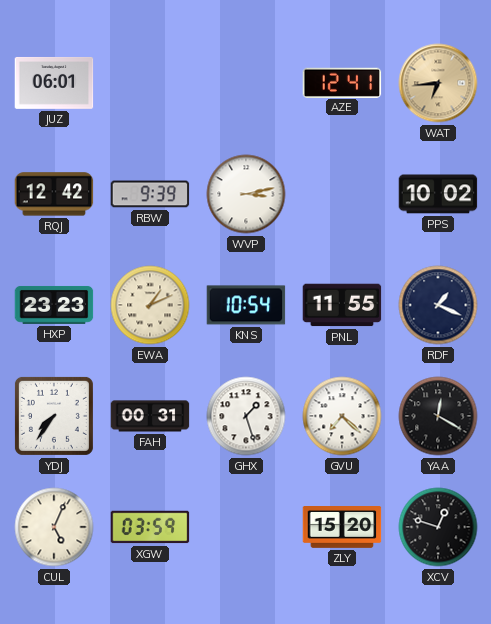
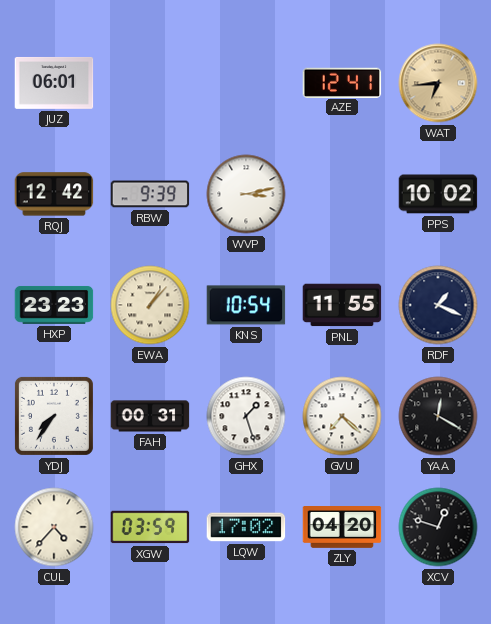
EWA: 1:11 -> 1:07
CUL: 5:04 -> 4:37
LQW: none -> 17:02
ZLY: 15:20 -> 04:20
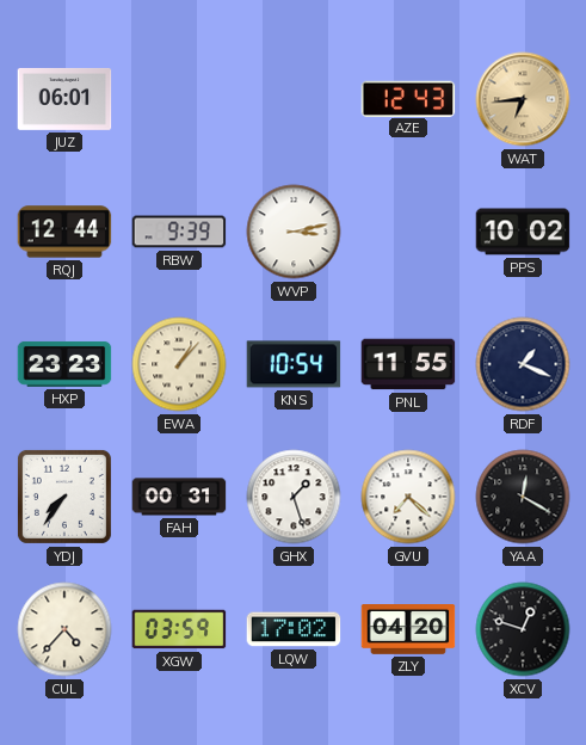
AZE: 12:41 -> 12:43
RQJ: 12:42 -> 12:44
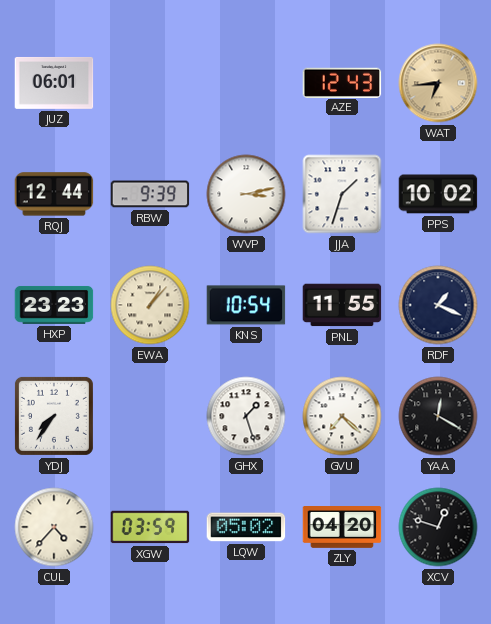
JJA: none -> 1:33
FAH: 00:31 -> none
LQW: 17:02 -> 05:02
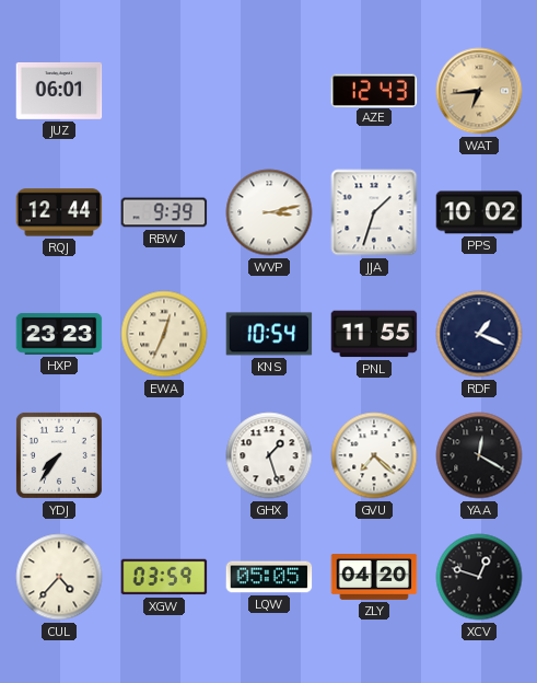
EWA: 1:07 -> 12:34
LQW: 05:02 -> 05:05
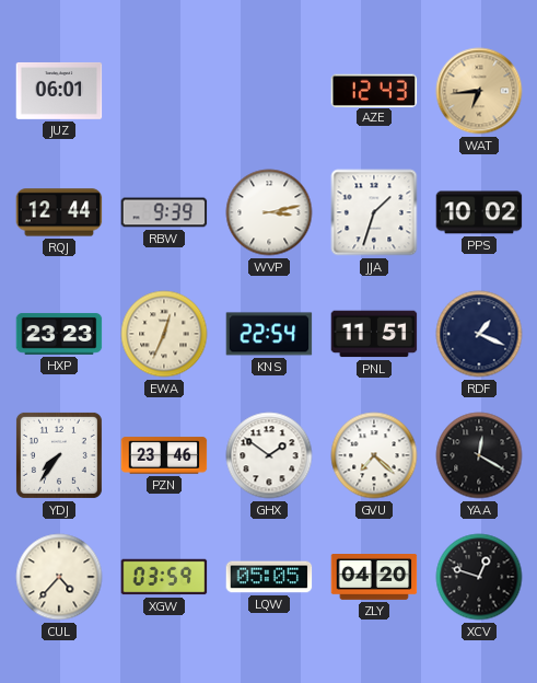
KNS: 10:54 -> 22:54
PNL: 11:55 -> 11:51
PZN: none -> 23:46
GHX: 1:27 -> 1:51
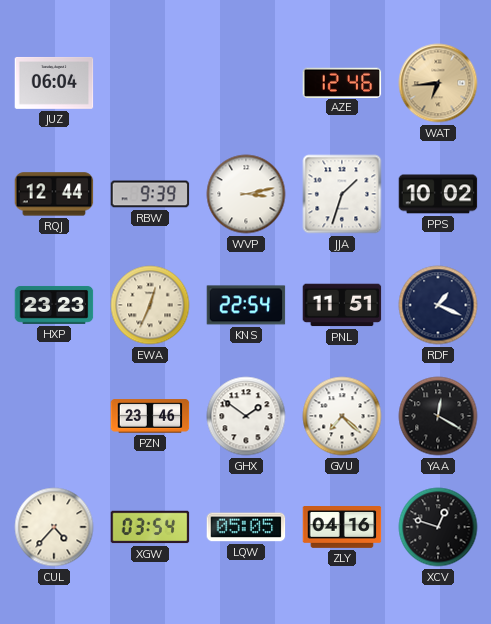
JUZ: 06:01 -> 06:04
AZE: 12:43 -> 12:46
YDJ: 7:36 -> none
XGW: 03:59 -> 03:54
ZLY: 04:20 -> 04:16
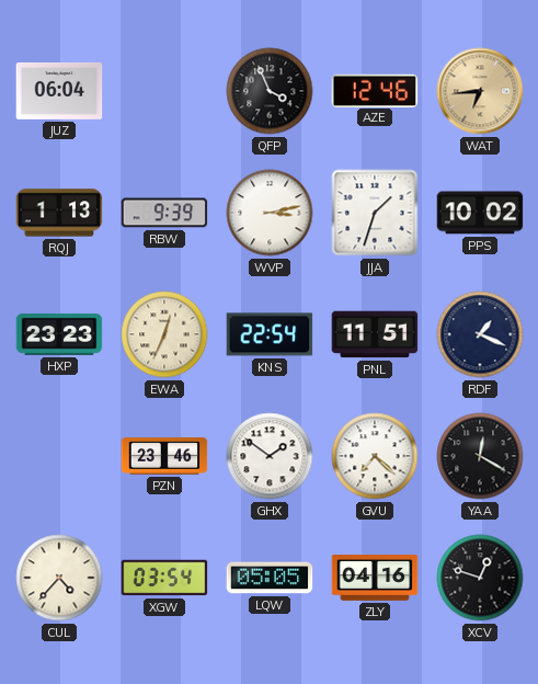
QFP: none -> 3:56
RQJ: 12:44 -> 1:13
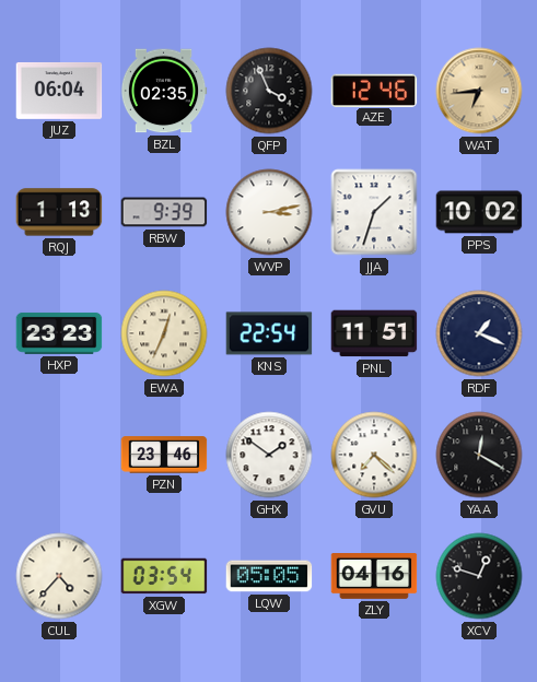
BZL: none -> 02:35
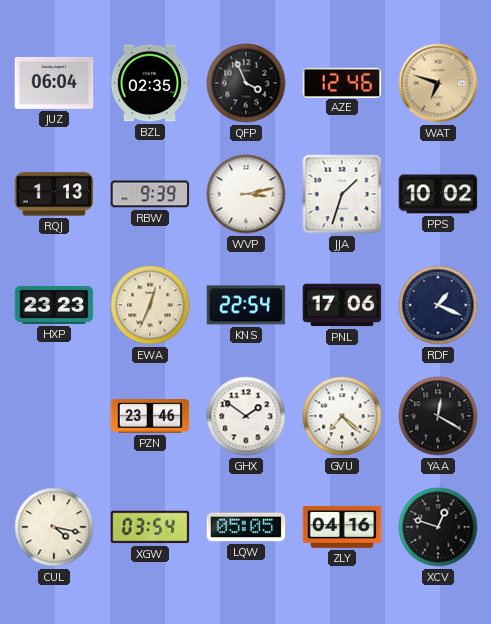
WAT: 6:44 -> 6:48
PNL: 11:51 -> 17:06
CUL: 4:37 -> 4:17
